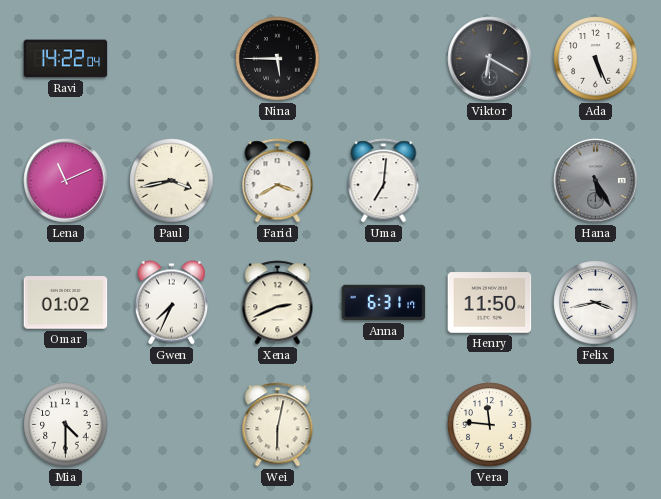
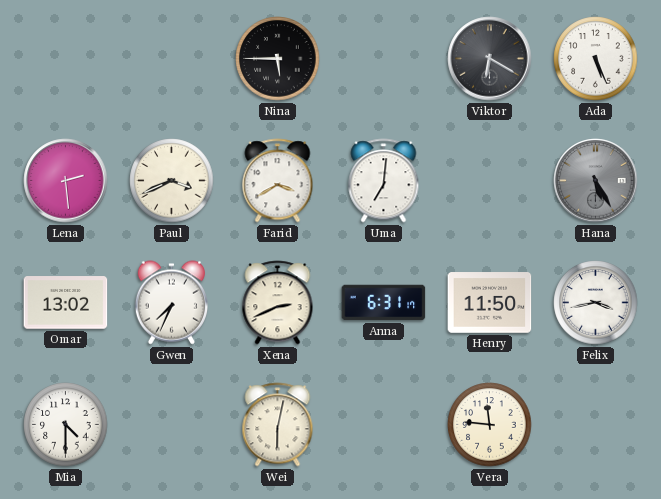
Ravi: 14:22 -> none
Lena: 11:11 -> 2:29
Paul: 3:43 -> 3:41
Omar: 01:02 -> 13:02
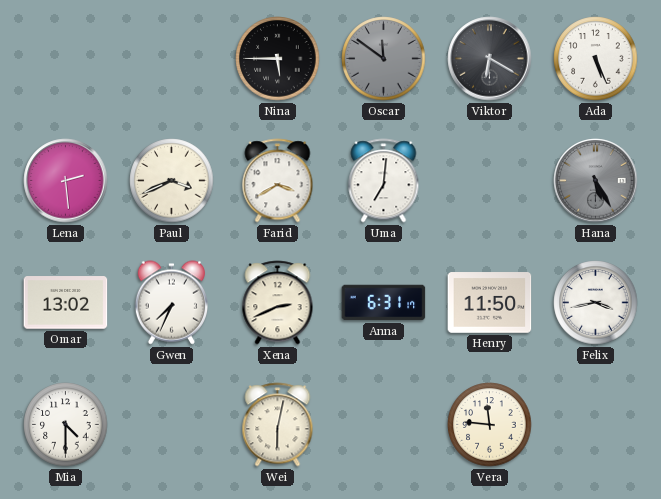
Oscar: none -> 11:51
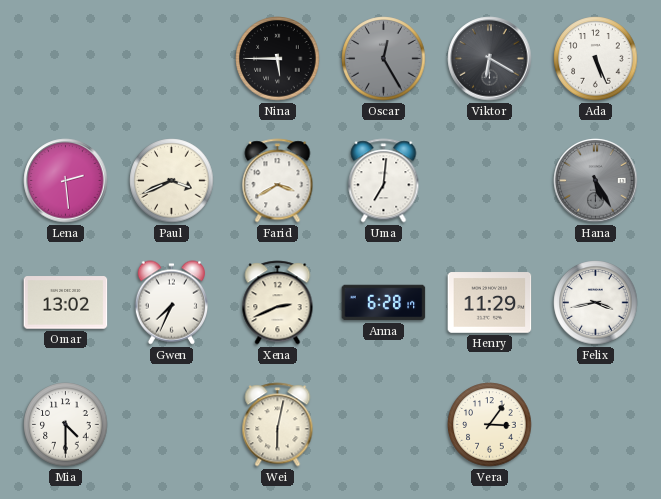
Oscar: 11:51 -> 12:25
Anna: 6:31 -> 6:28
Henry: 11:50 -> 11:29
Vera: 11:46 -> 3:06
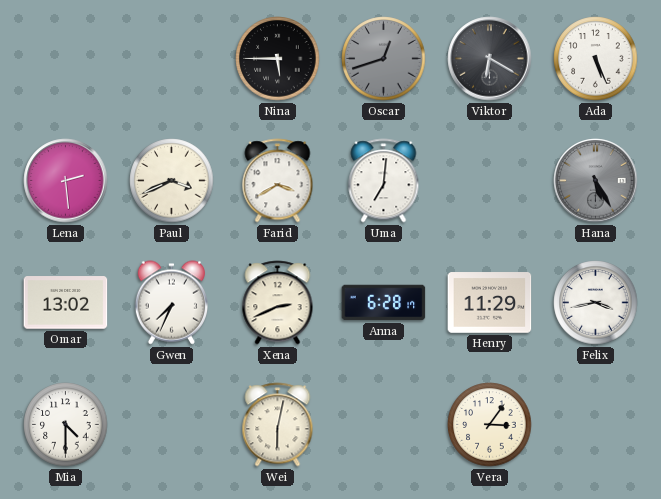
Oscar: 12:25 -> 12:42
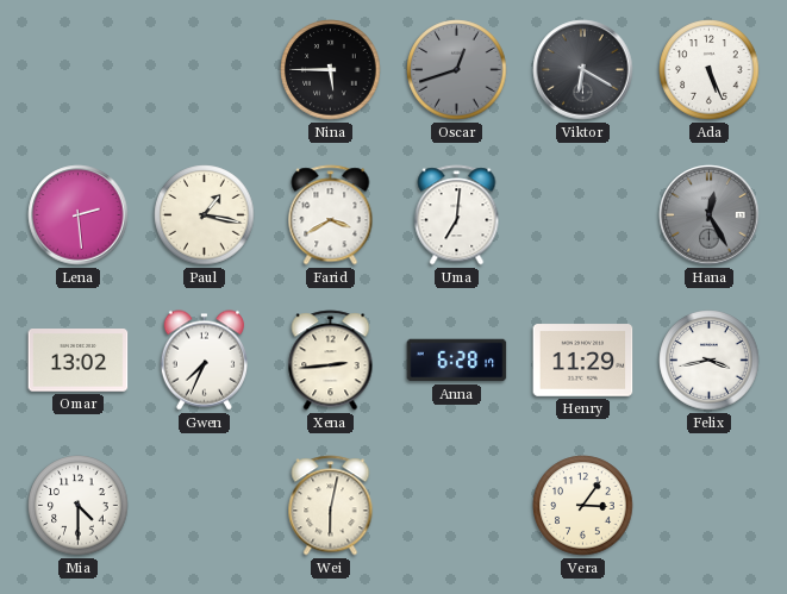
Paul: 3:41 -> 1:17
Hana: 5:25 -> 12:25
Xena: 2:41 -> 2:44
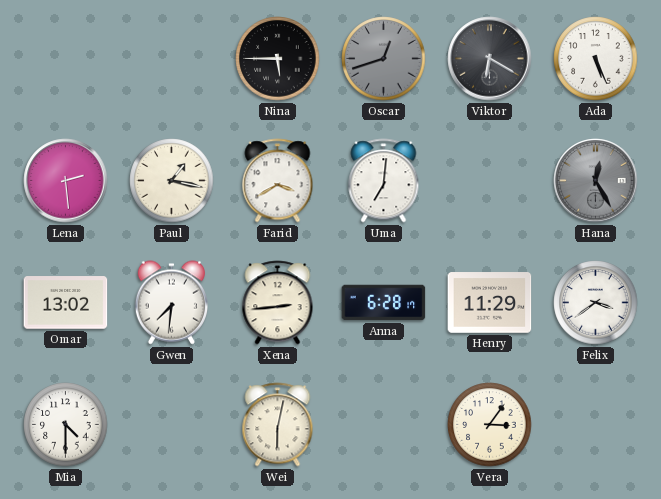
Gwen: 7:34 -> 7:31
Felix: 3:43 -> 3:39
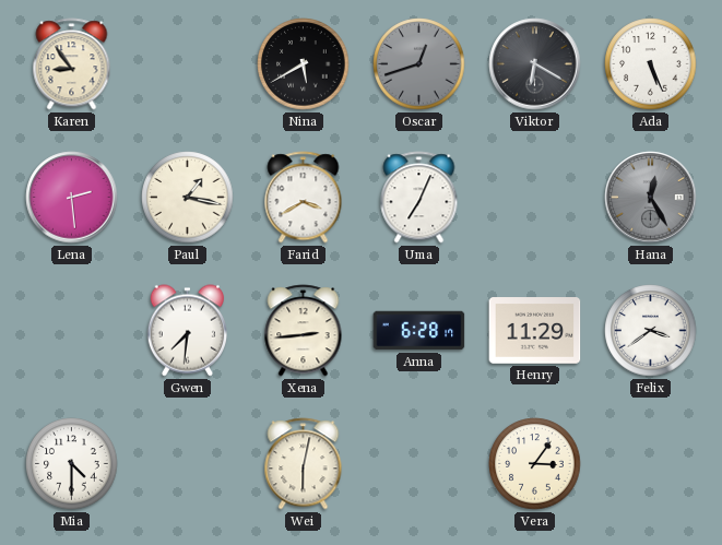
Karen: none -> 8:54
Nina: 5:45 -> 5:40
Uma: 7:01 -> 7:04
Omar: 13:02 -> none
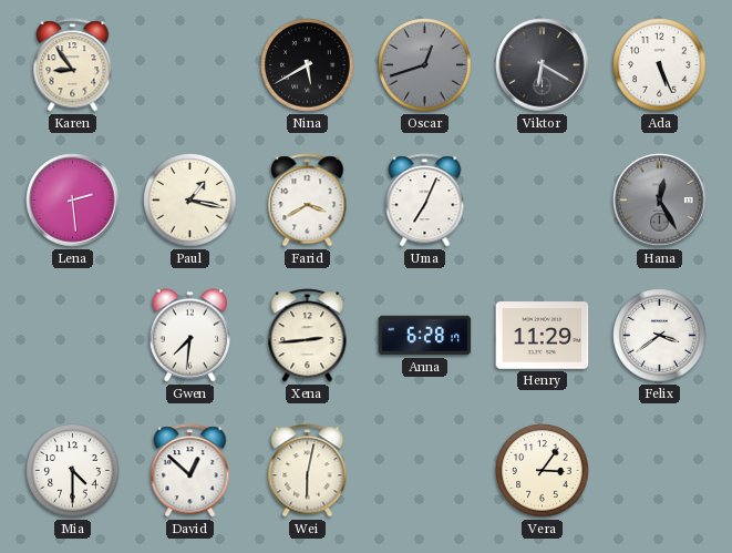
David: none -> 12:52
